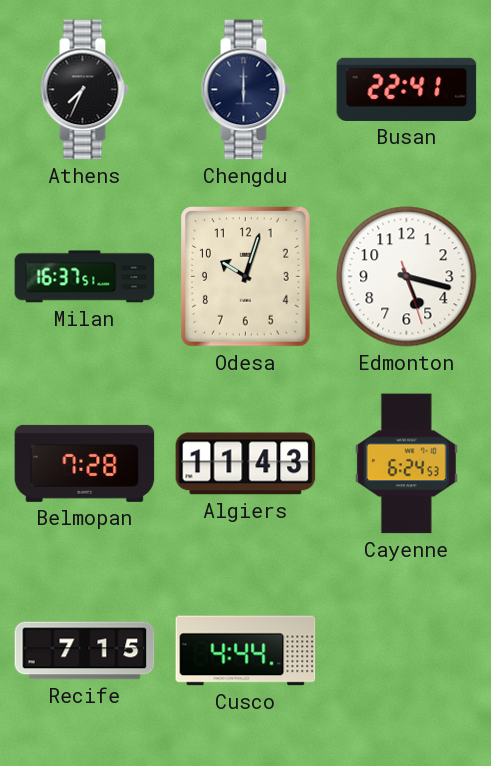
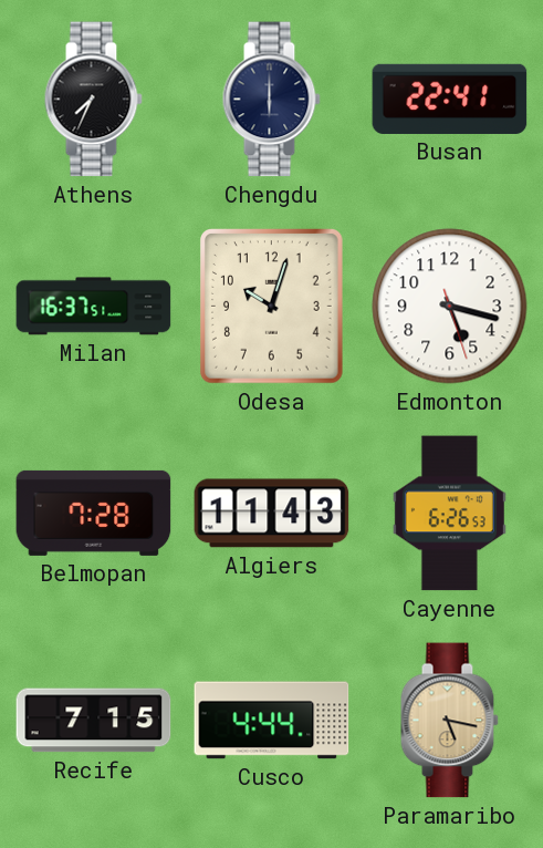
Cayenne: 6:24 -> 6:26
Paramaribo: none -> 5:17
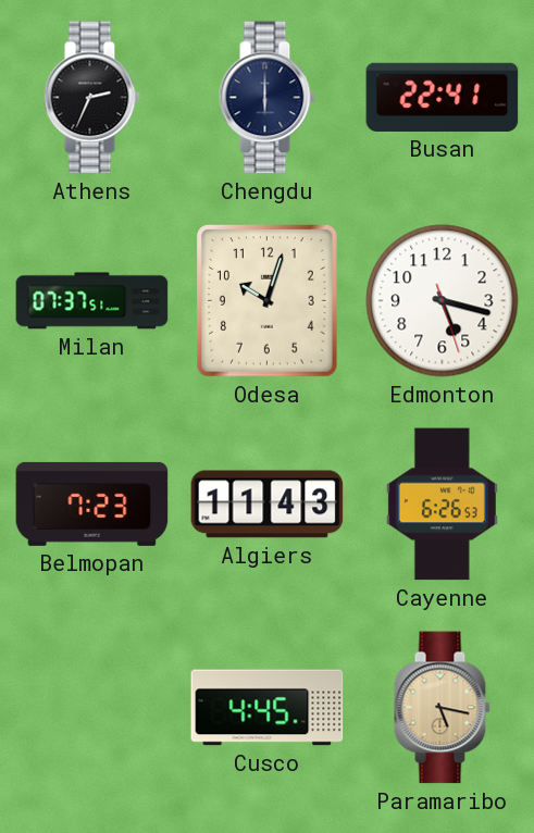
Athens: 7:34 -> 2:34
Milan: 16:37 -> 07:37
Belmopan: 7:28 -> 7:23
Recife: 7:15 -> none
Cusco: 4:44 -> 4:45
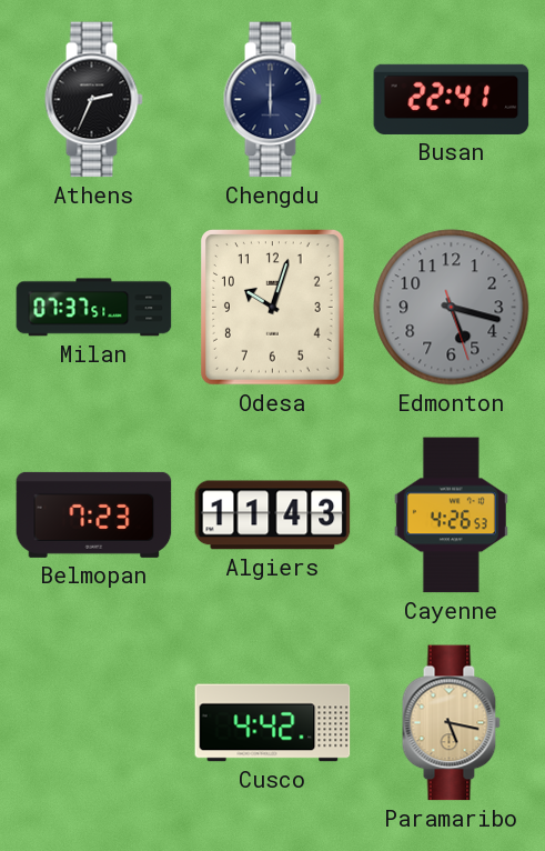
Edmonton dial: white -> grey
Cayenne: 6:26 -> 4:26
Cusco: 4:45 -> 4:42
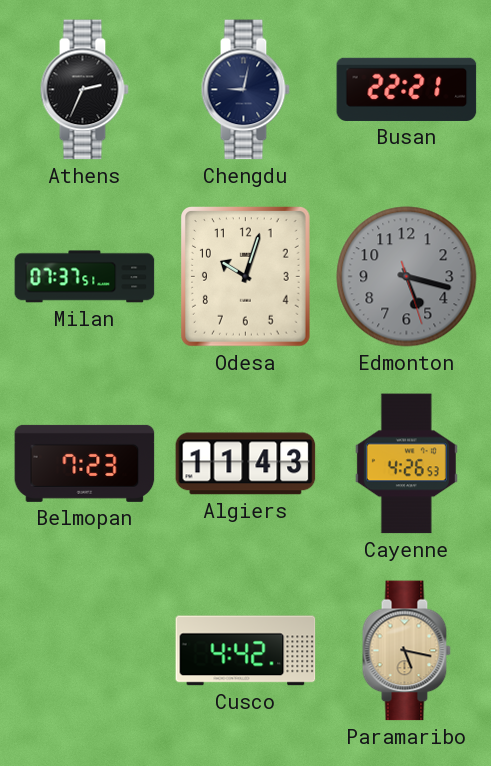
Chengdu: 6:00 -> 9:02
Busan: 22:41 -> 22:21
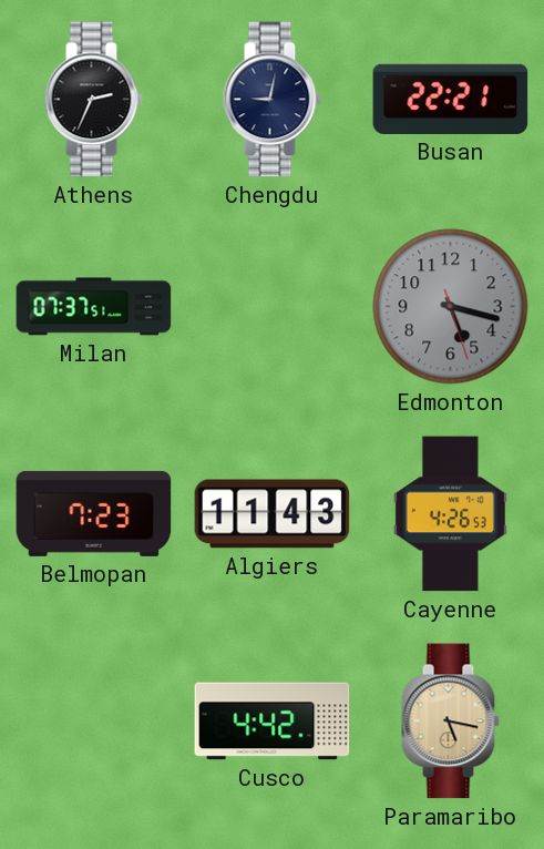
Odesa: 10:03 -> none
